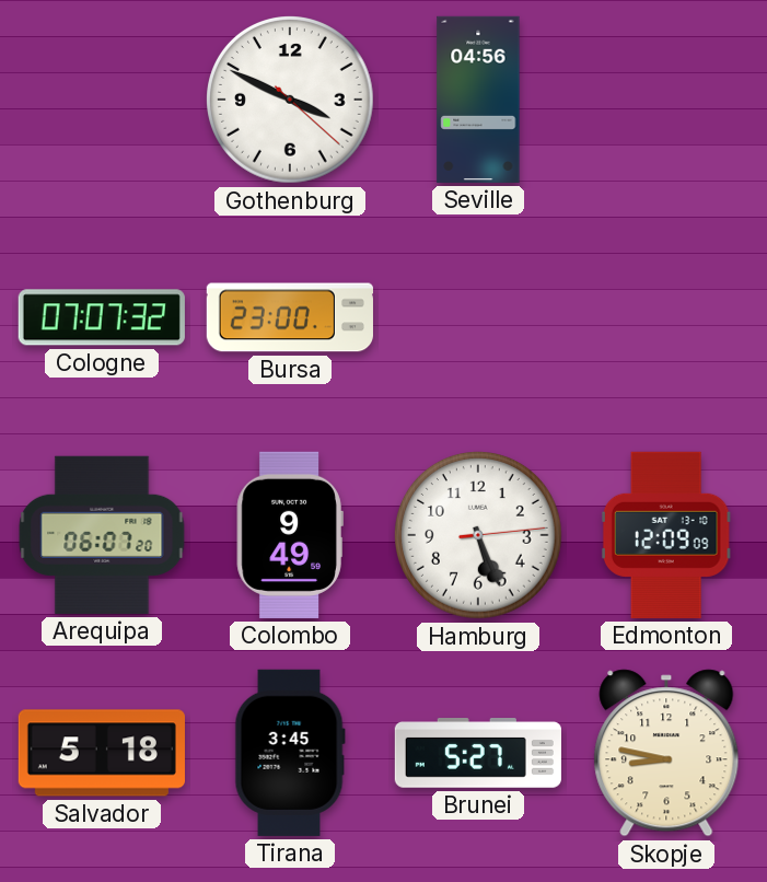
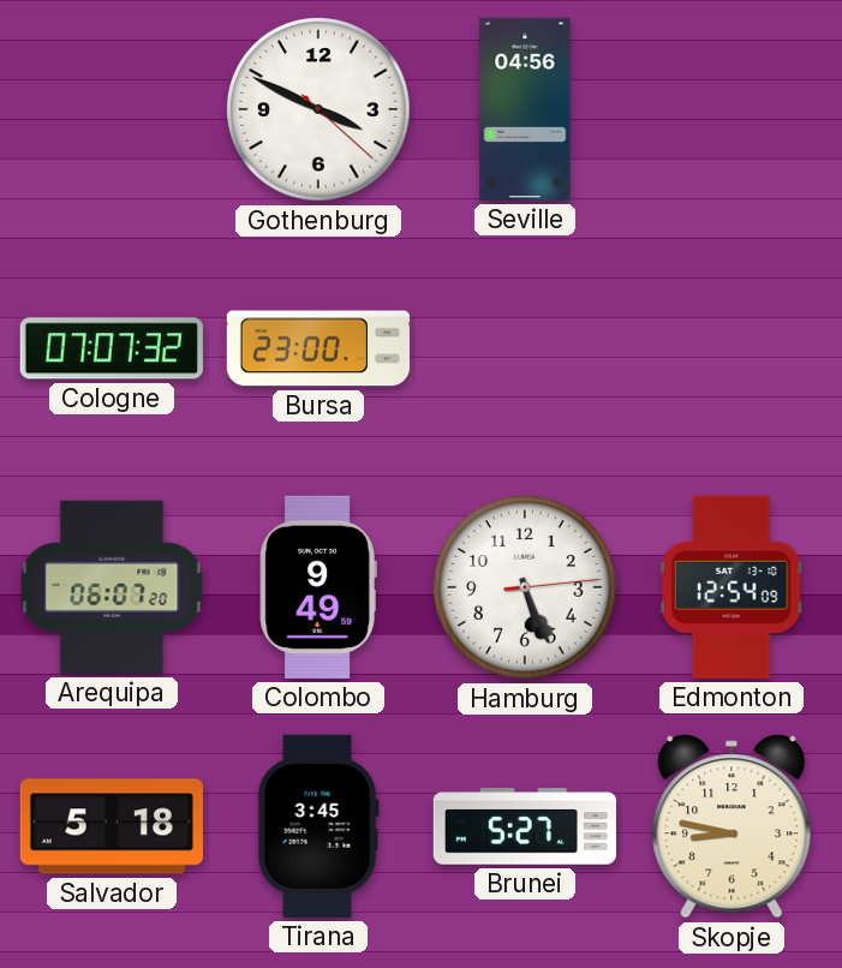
Edmonton: 12:09 -> 12:54
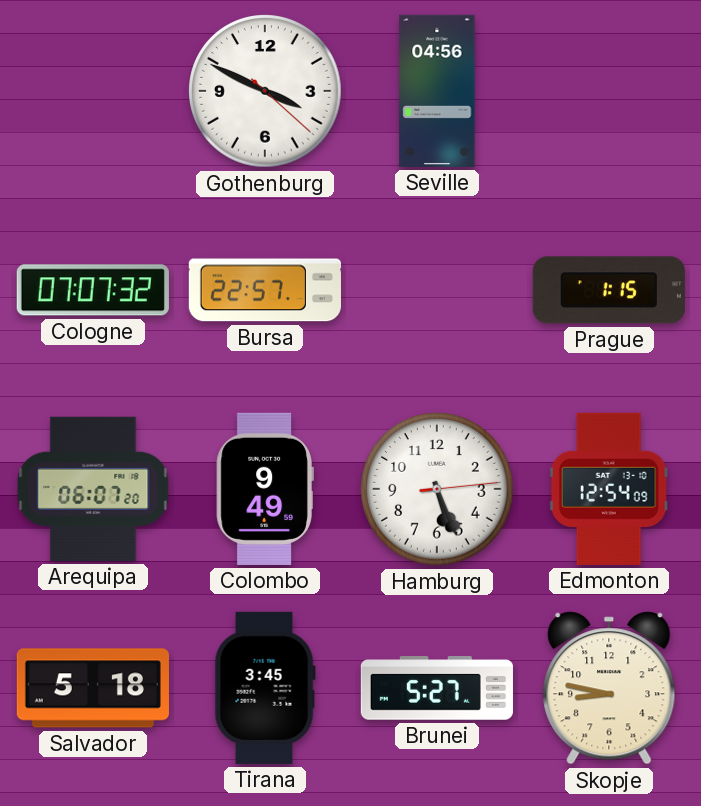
Bursa: 23:00 -> 22:57
Prague: none -> 1:15
